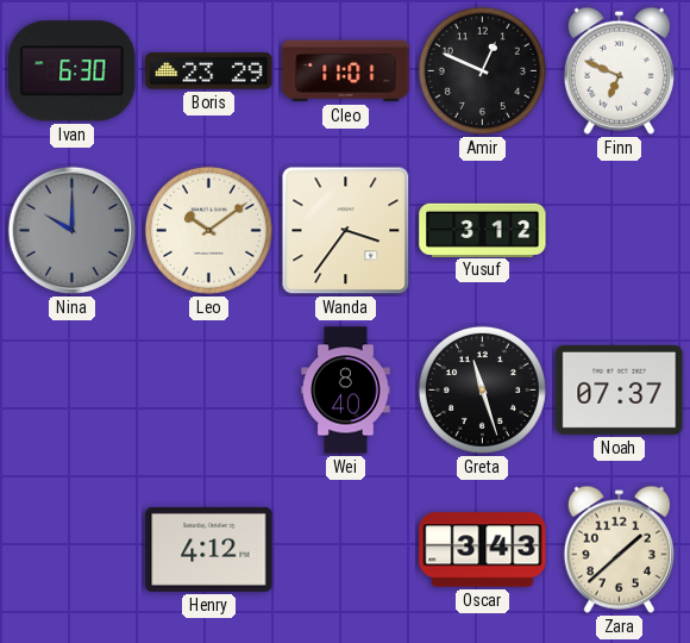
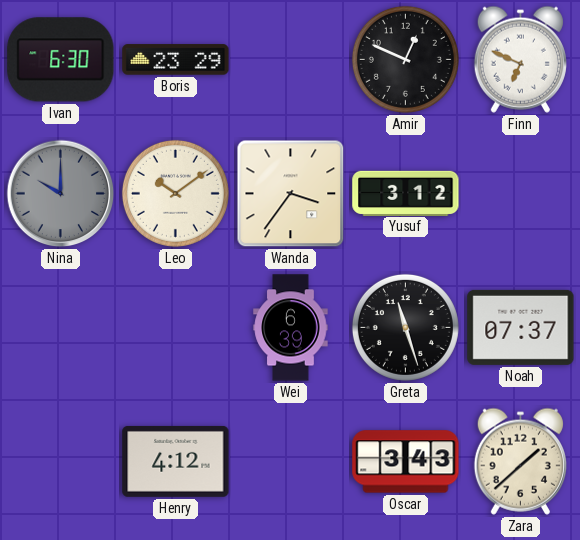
Cleo: 11:01 -> none
Wei: 8:40 -> 6:39
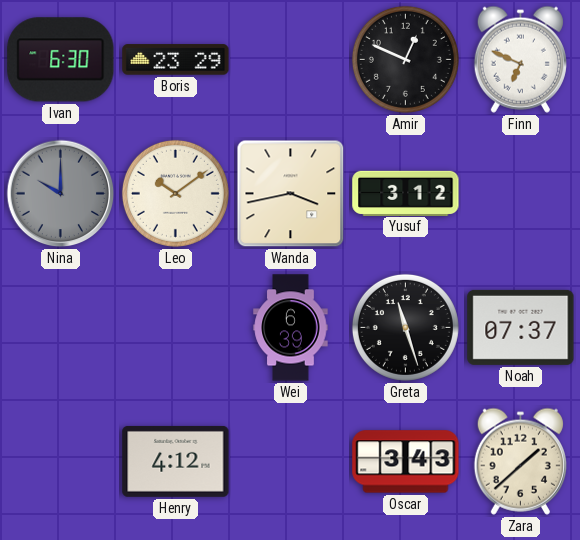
Wanda: 3:36 -> 3:43
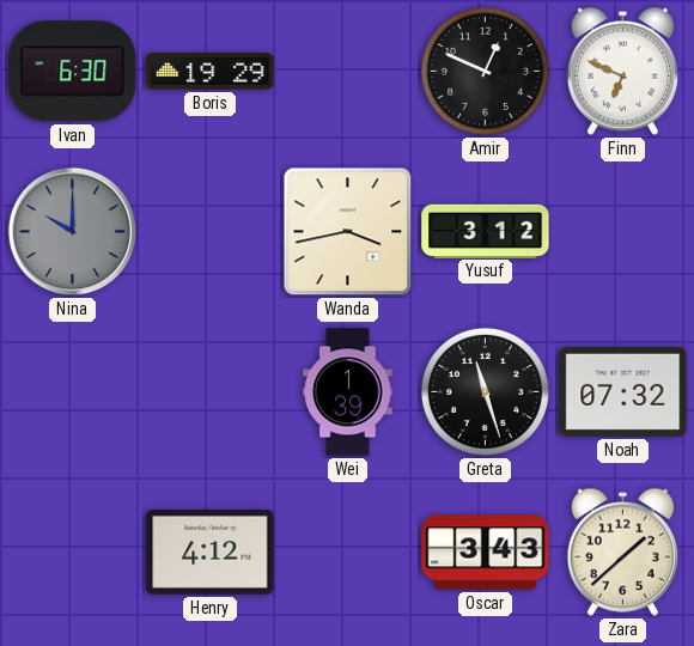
Boris: 23:29 -> 19:29
Leo: 10:09 -> none
Wei: 6:39 -> 1:39
Noah: 07:37 -> 07:32
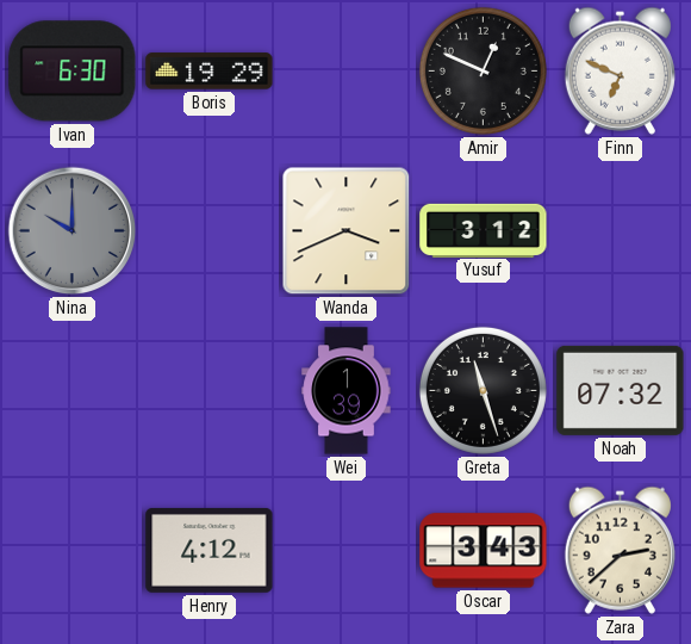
Wanda: 3:43 -> 3:41
Zara: 1:38 -> 2:38
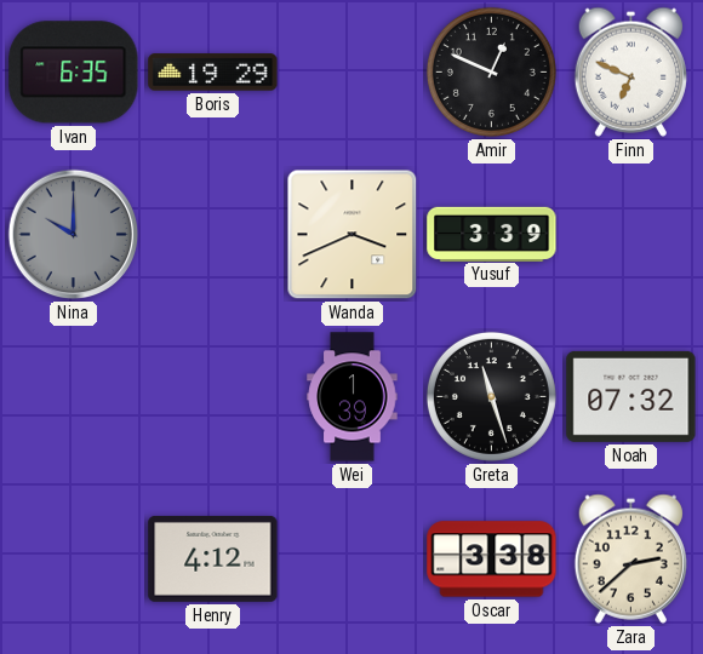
Ivan: 6:30 -> 6:35
Yusuf: 3:12 -> 3:39
Oscar: 3:43 -> 3:38
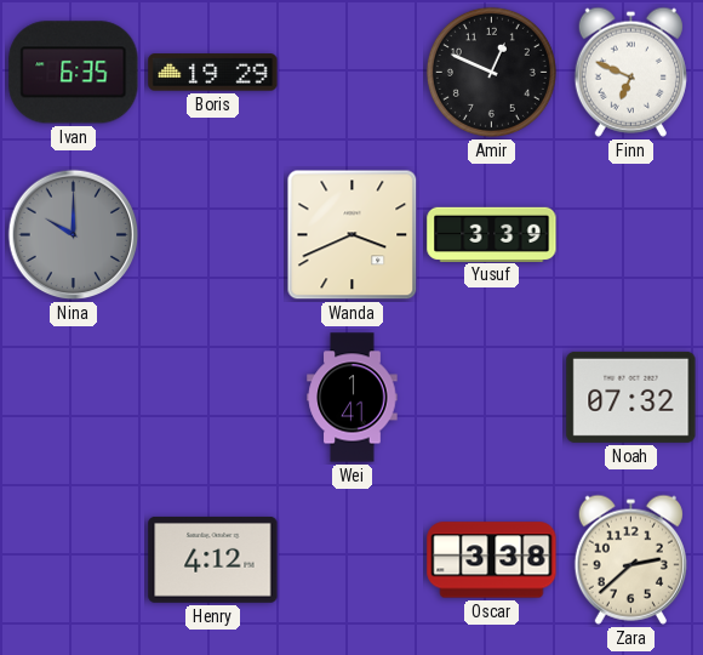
Wei: 1:39 -> 1:41
Greta: 11:27 -> none
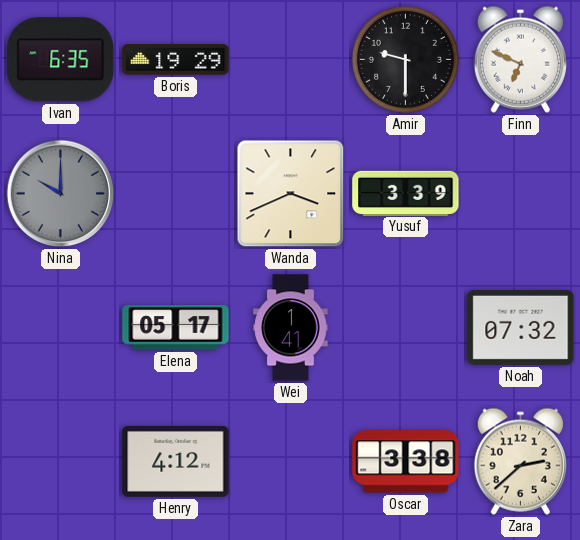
Amir: 12:49 -> 9:30
Elena: none -> 05:17
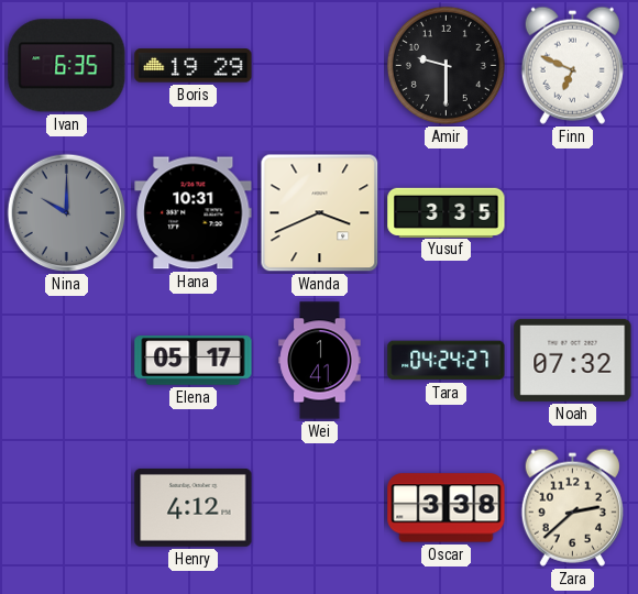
Hana: none -> 10:31
Yusuf: 3:39 -> 3:35
Tara: none -> 04:24
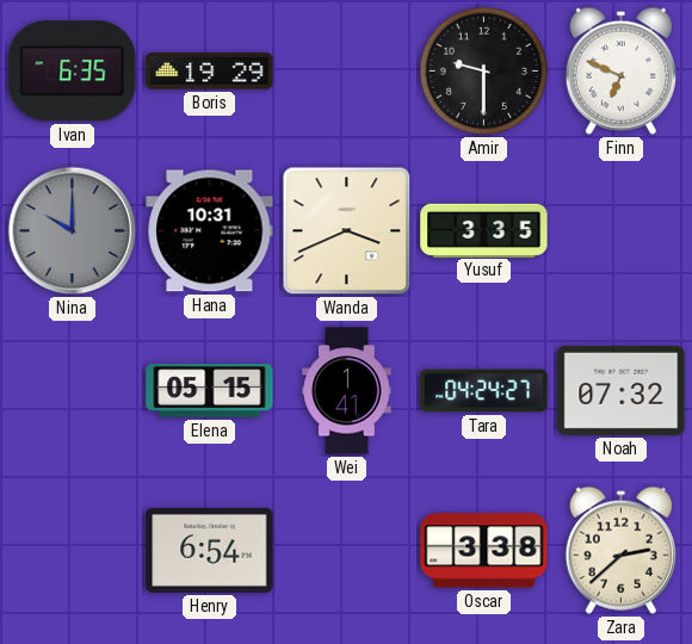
Elena: 05:17 -> 05:15
Henry: 4:12 -> 6:54
